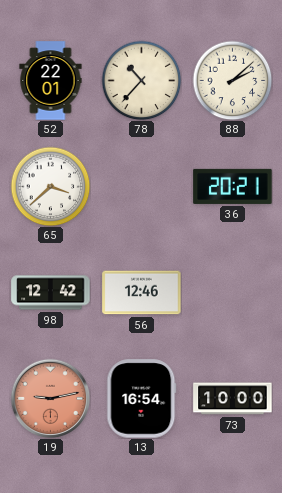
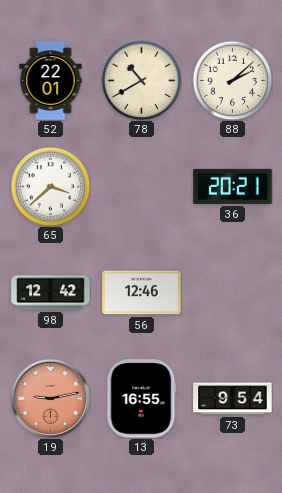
78: 10:37 -> 10:40
13: 16:54 -> 16:55
73: 10:00 -> 9:54
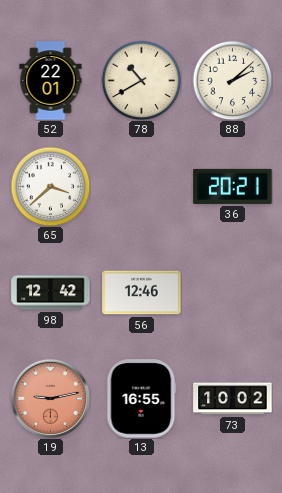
73: 9:54 -> 10:02
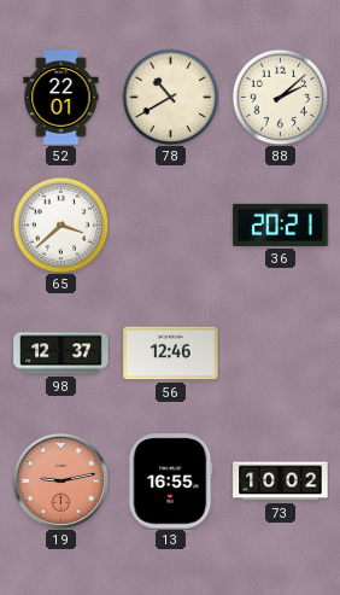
98: 12:42 -> 12:37
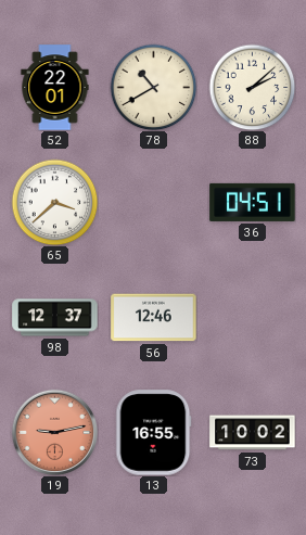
36: 20:21 -> 04:51
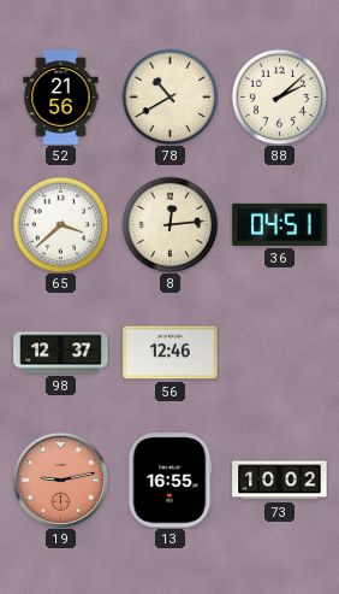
52: 22:01 -> 21:56
8: none -> 12:14
